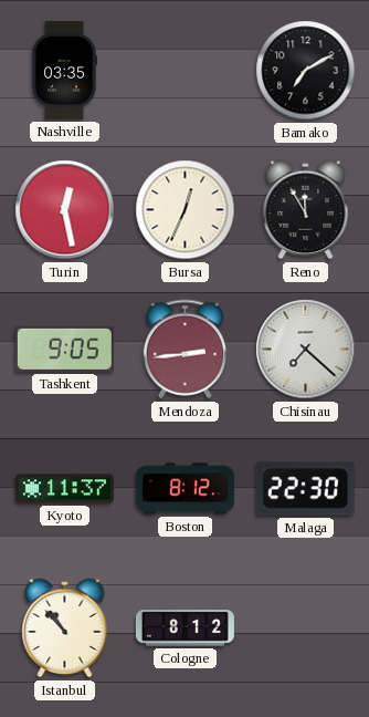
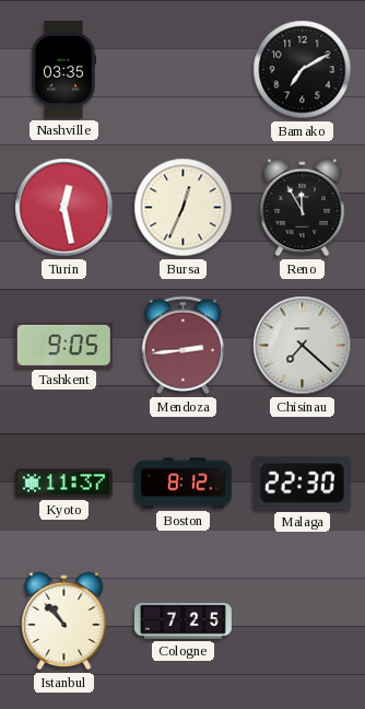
Cologne: 8:12 -> 7:25
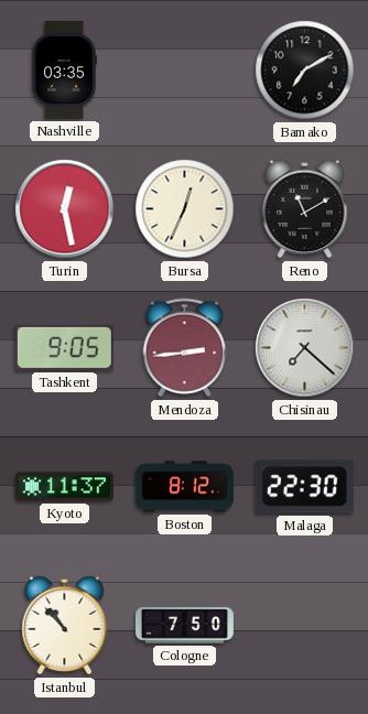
Reno: 11:55 -> 11:10
Cologne: 7:25 -> 7:50
